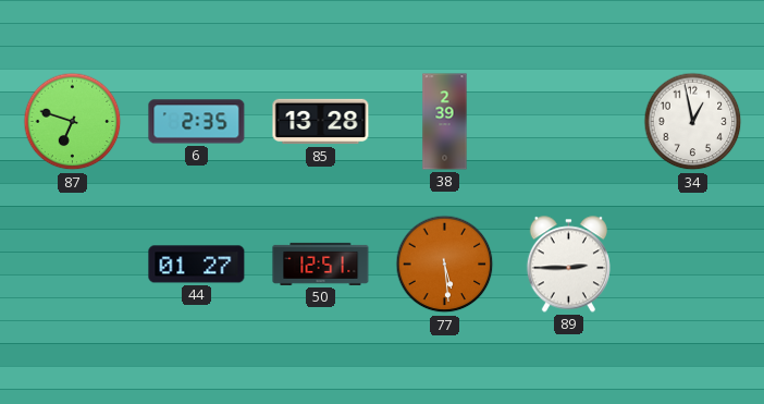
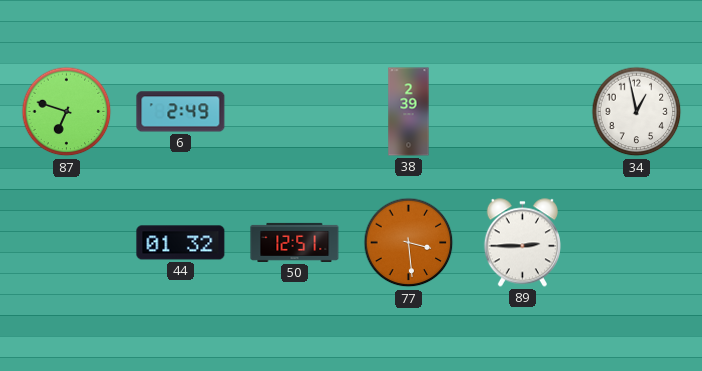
6: 2:35 -> 2:49
85: 13:28 -> none
44: 01:27 -> 01:32
77: 5:29 -> 3:29
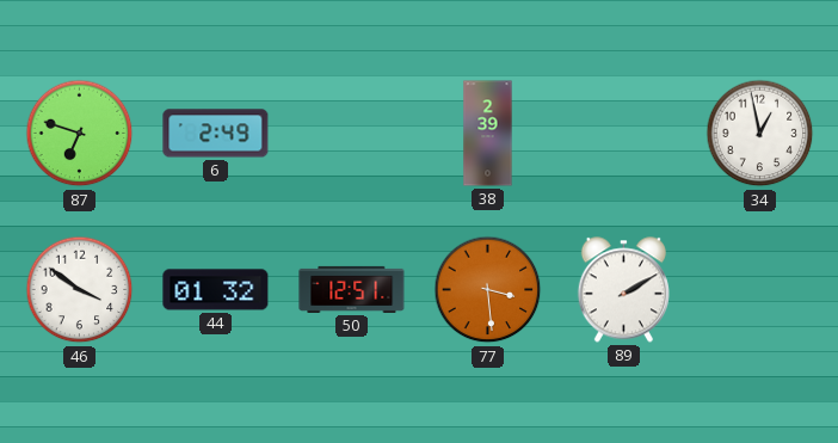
46: none -> 3:51
89: 2:45 -> 2:10
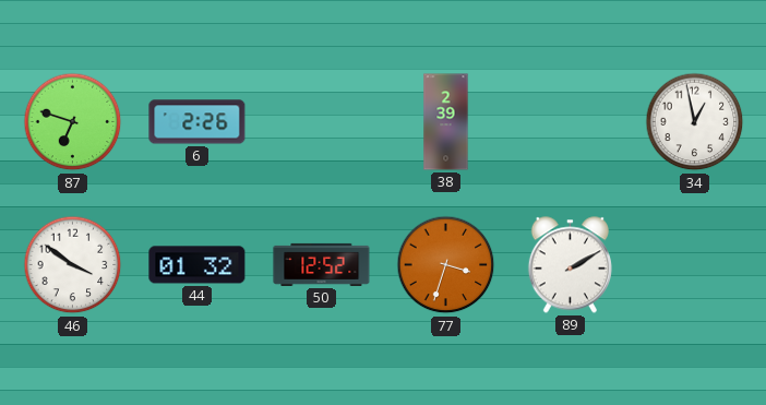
6: 2:49 -> 2:26
50: 12:51 -> 12:52
77: 3:29 -> 3:33
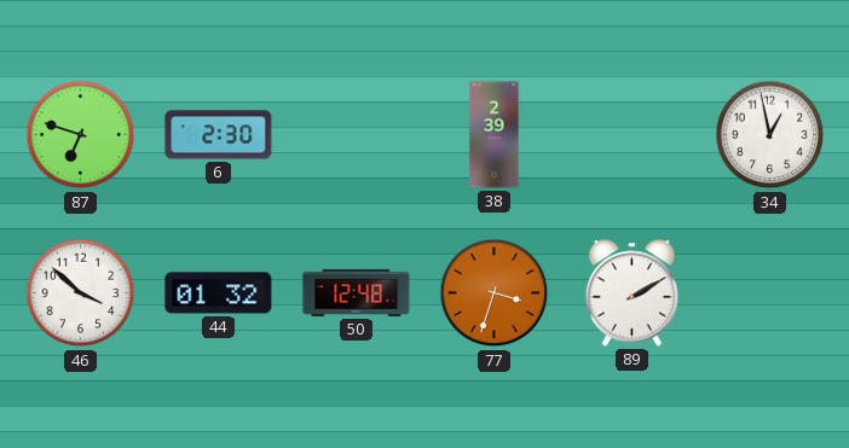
6: 2:26 -> 2:30
46: 3:51 -> 3:52
50: 12:52 -> 12:48
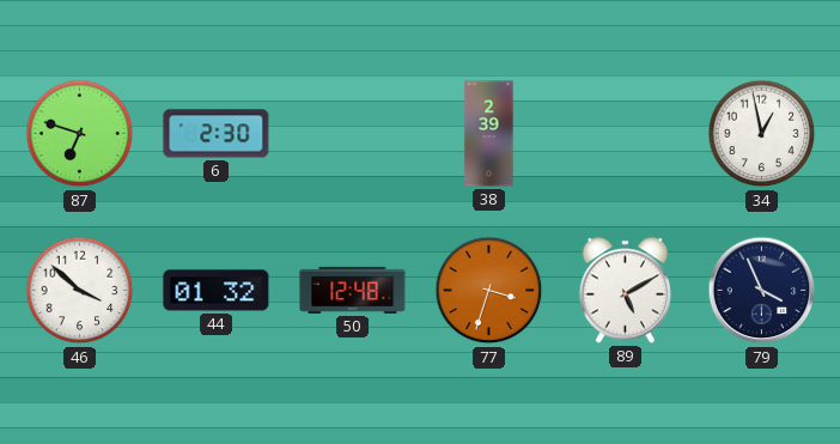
89: 2:10 -> 5:10
79: none -> 3:56
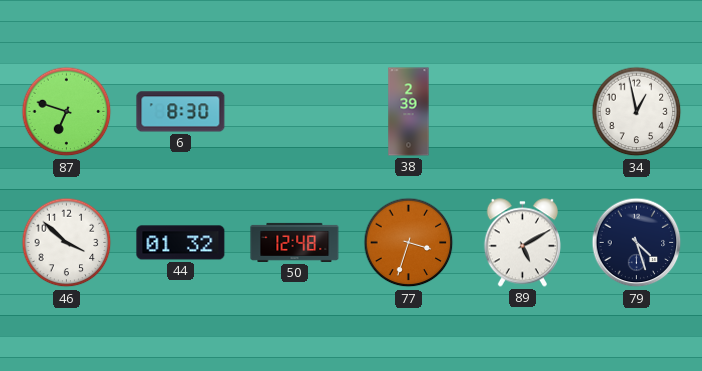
6: 2:30 -> 8:30
79: 3:56 -> 4:27
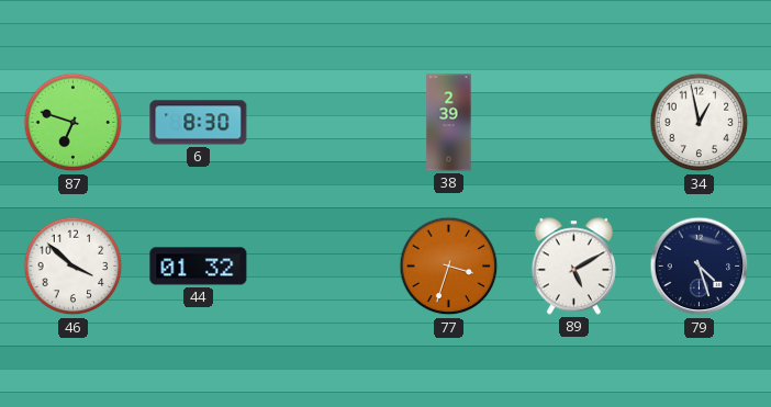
50: 12:48 -> none
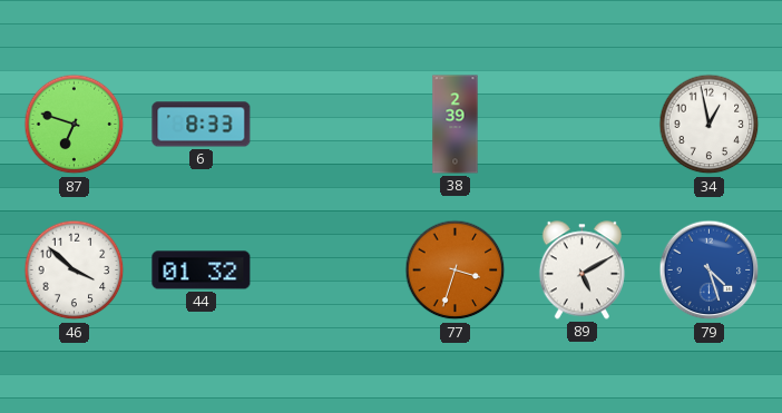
6: 8:30 -> 8:33
79 dial: navy -> blue
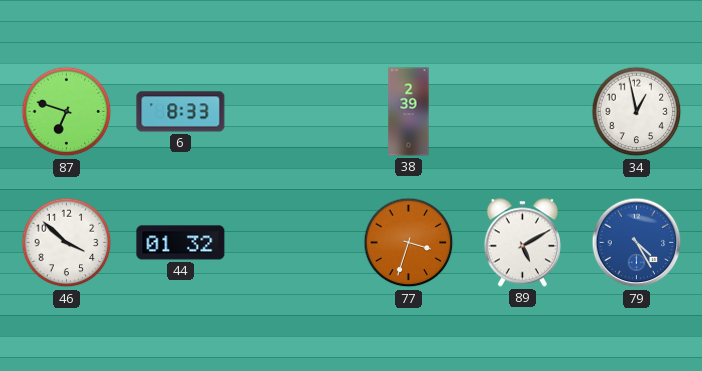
79: 4:27 -> 4:25
